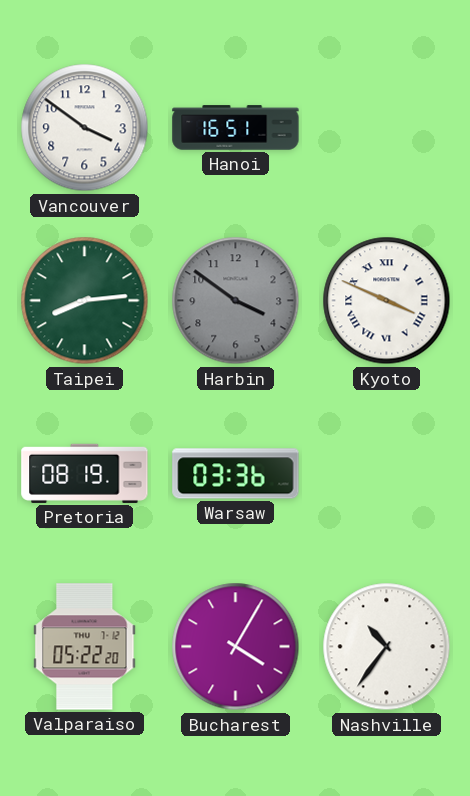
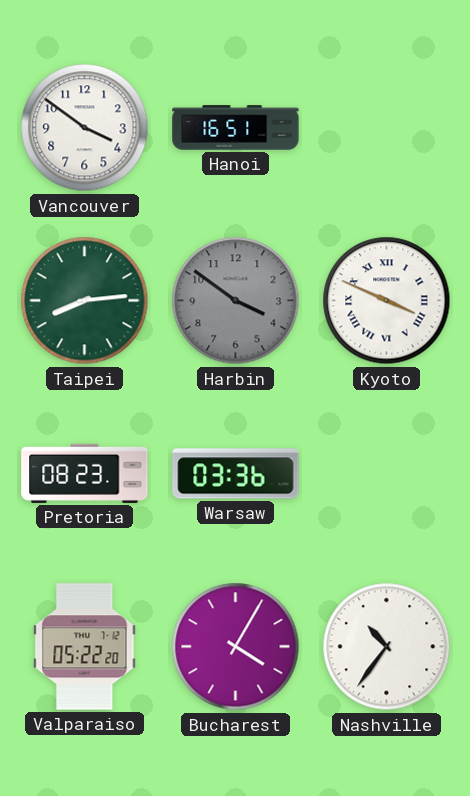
Pretoria: 08:19 -> 08:23
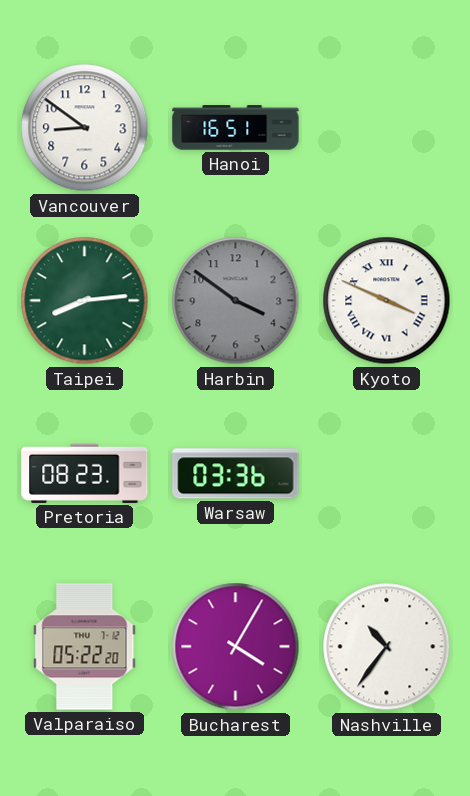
Vancouver: 3:51 -> 8:51
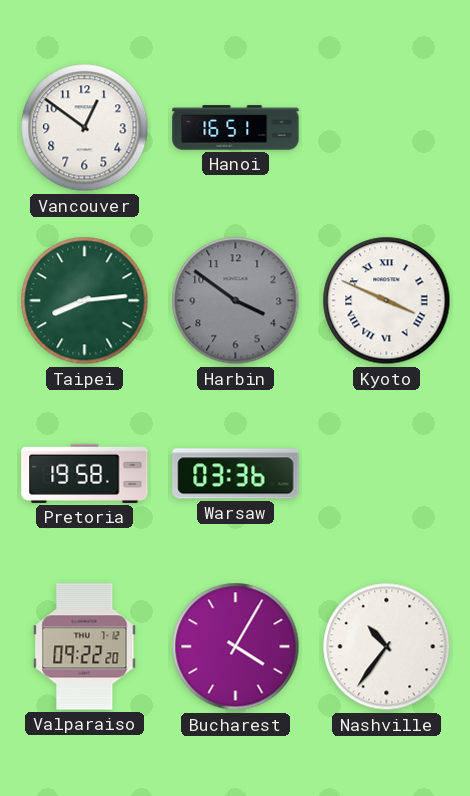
Vancouver: 8:51 -> 12:51
Pretoria: 08:23 -> 19:58
Valparaiso: 05:22 -> 09:22
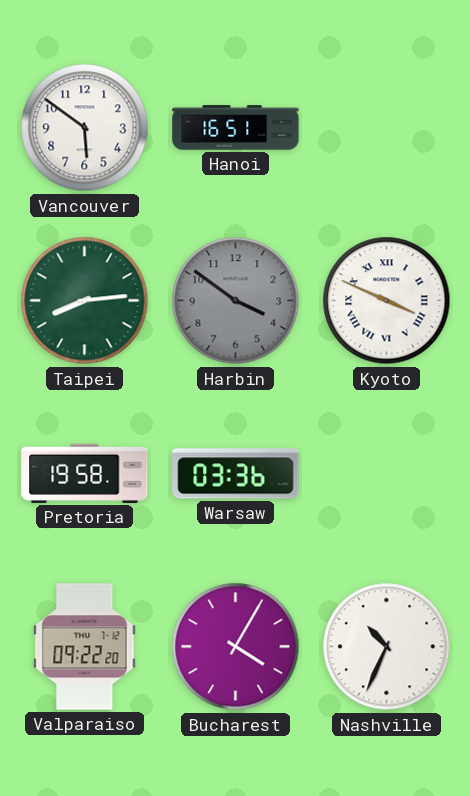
Vancouver: 12:51 -> 5:51
Nashville: 10:36 -> 10:34
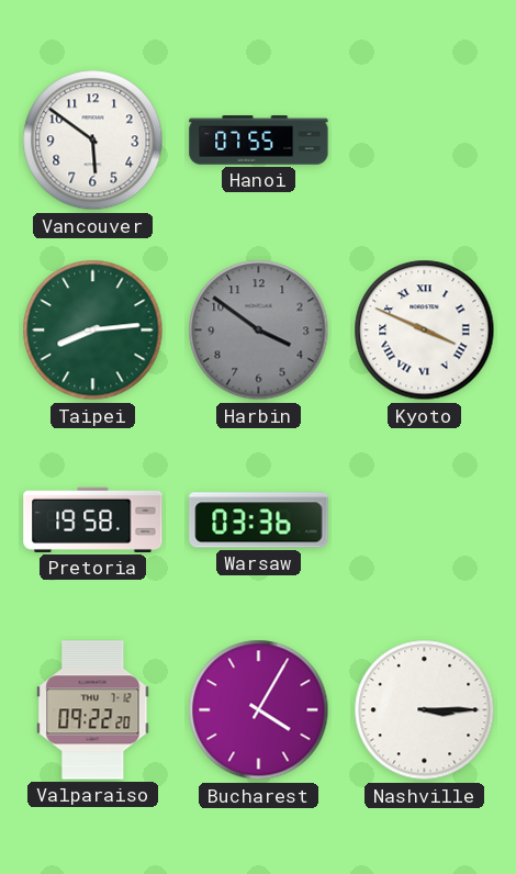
Hanoi: 16:51 -> 07:55
Nashville: 10:34 -> 3:15
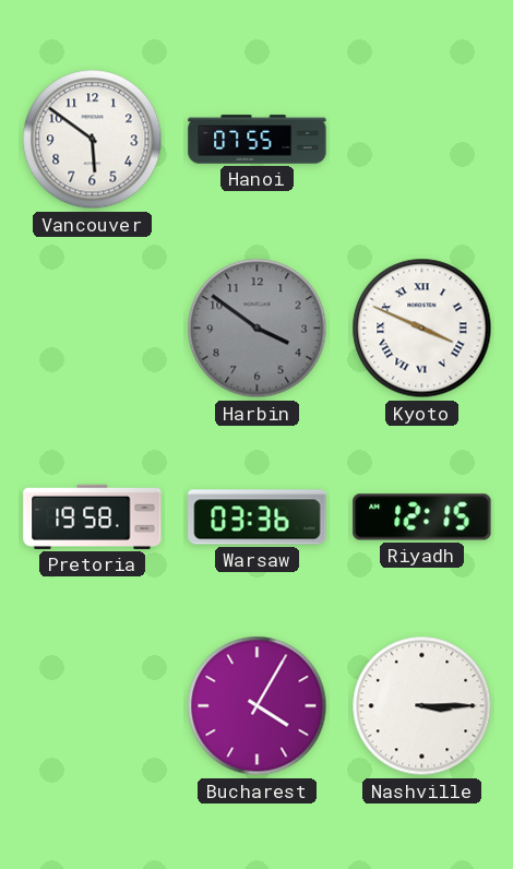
Taipei: 8:14 -> none
Riyadh: none -> 12:15
Valparaiso: 09:22 -> none
